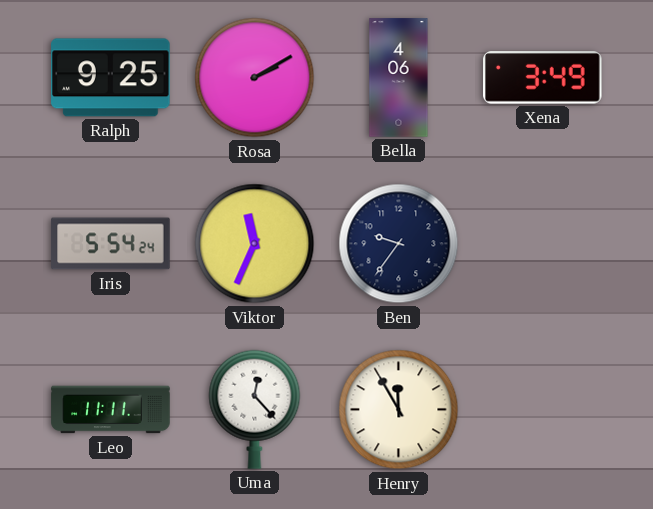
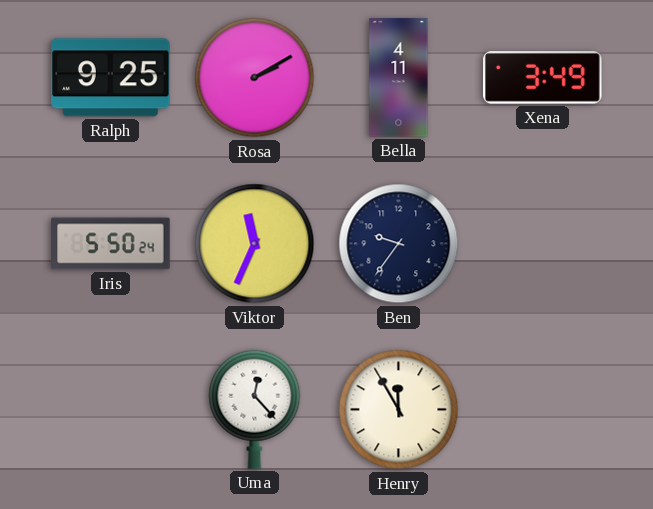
Bella: 4:06 -> 4:11
Iris: 5:54 -> 5:50
Leo: 11:11 -> none
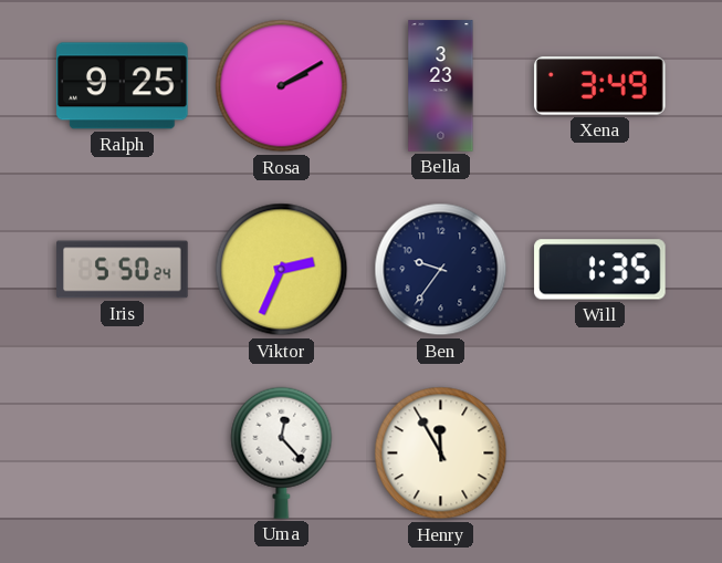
Bella: 4:11 -> 3:23
Viktor: 11:34 -> 2:34
Will: none -> 1:35
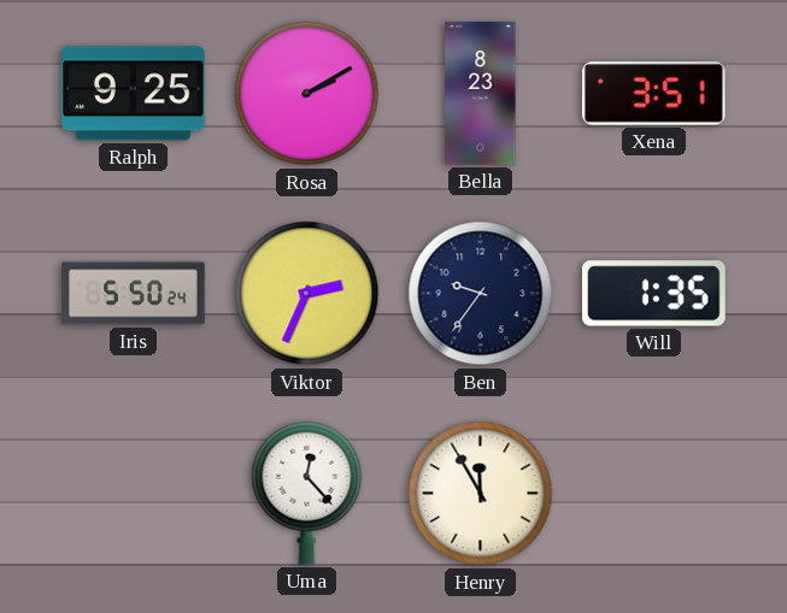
Bella: 3:23 -> 8:23
Xena: 3:49 -> 3:51
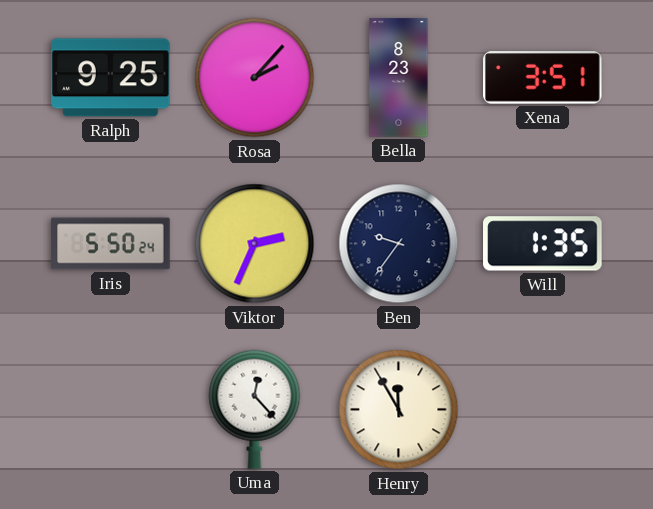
Rosa: 2:10 -> 2:07
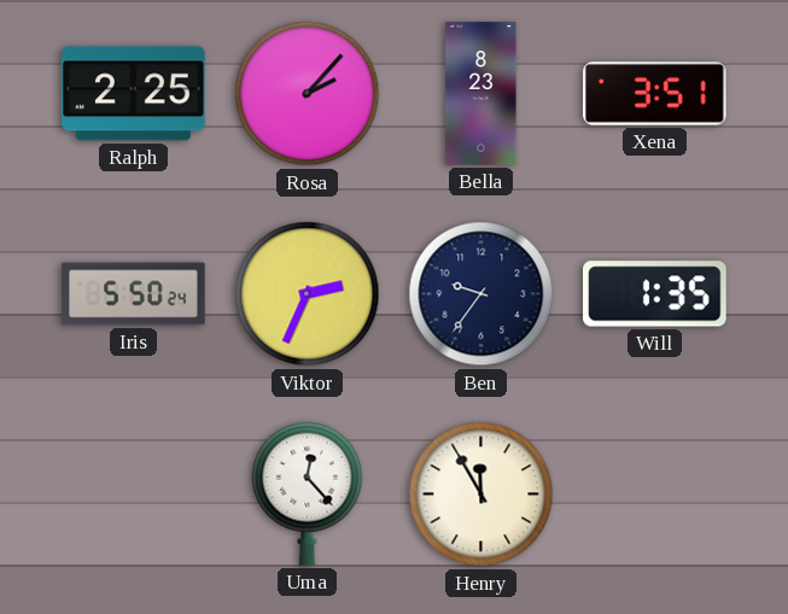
Ralph: 9:25 -> 2:25
